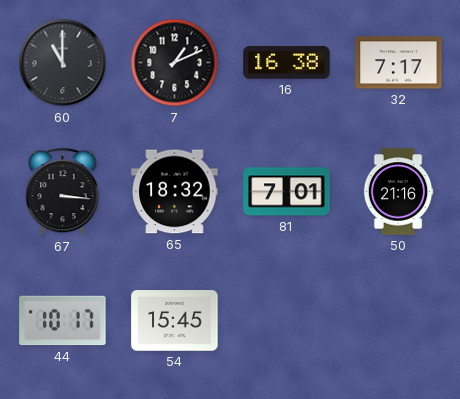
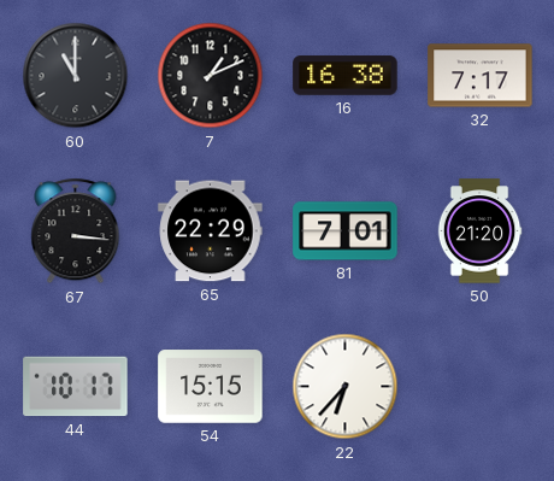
65: 18:32 -> 22:29
50: 21:16 -> 21:20
54: 15:45 -> 15:15
22: none -> 6:37
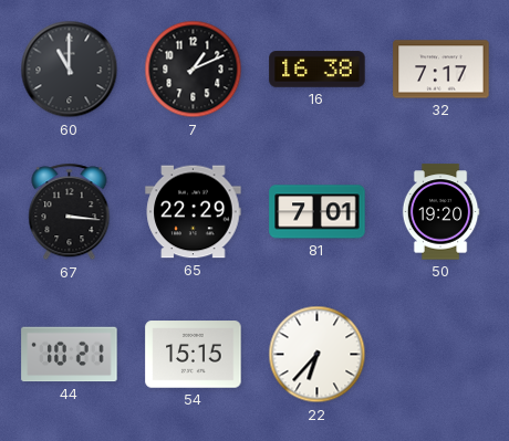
50: 21:20 -> 19:20
44: 10:17 -> 10:21
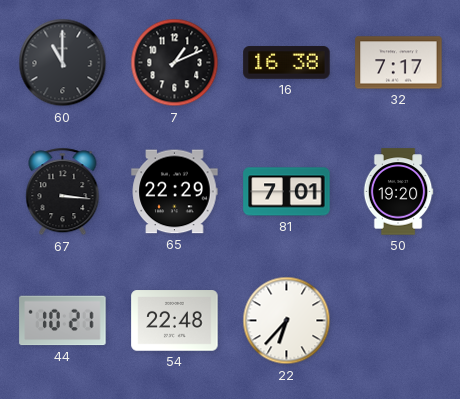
54: 15:15 -> 22:48
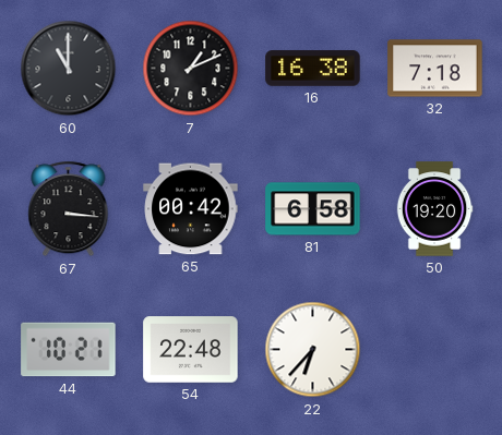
32: 7:17 -> 7:18
65: 22:29 -> 00:42
81: 7:01 -> 6:58
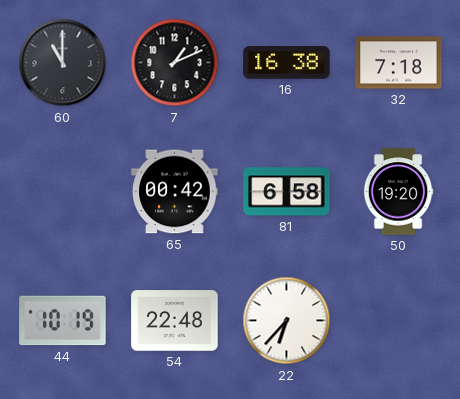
67: 3:16 -> none
44: 10:21 -> 10:19
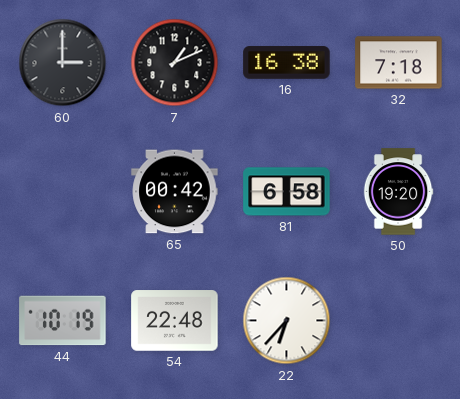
60: 11:00 -> 3:00
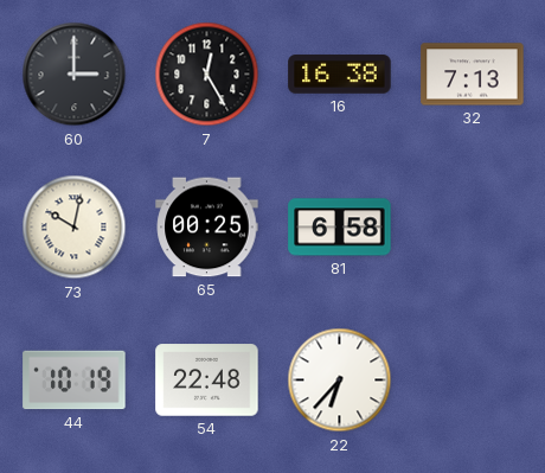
7: 1:11 -> 12:25
32: 7:18 -> 7:13
73: none -> 10:02
65: 00:42 -> 00:25
50: 19:20 -> none
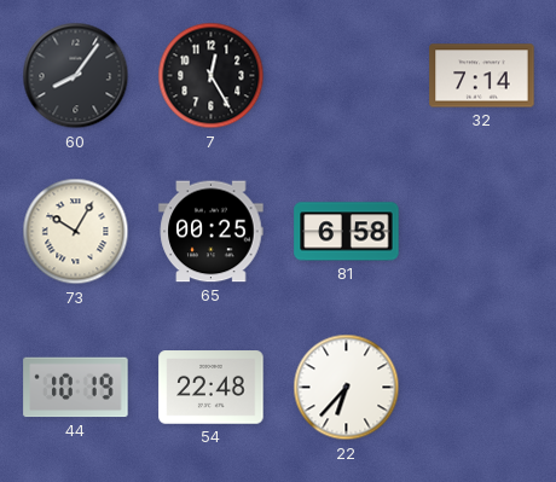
60: 3:00 -> 8:06
16: 16:38 -> none
32: 7:13 -> 7:14
73: 10:02 -> 10:05
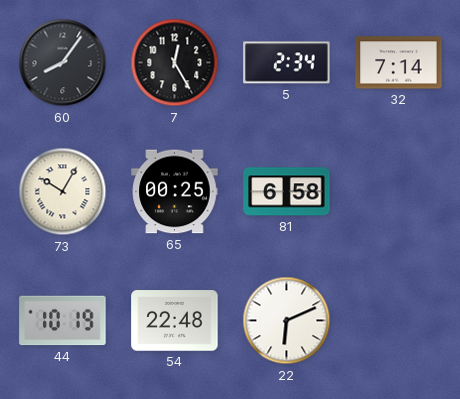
5: none -> 2:34
22: 6:37 -> 6:11
